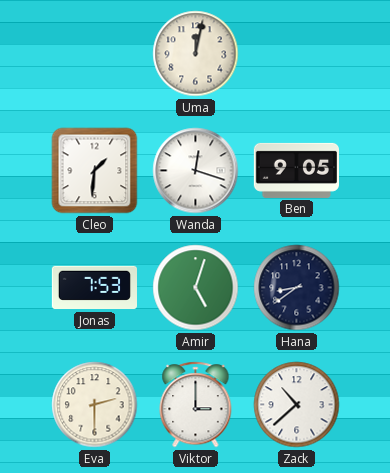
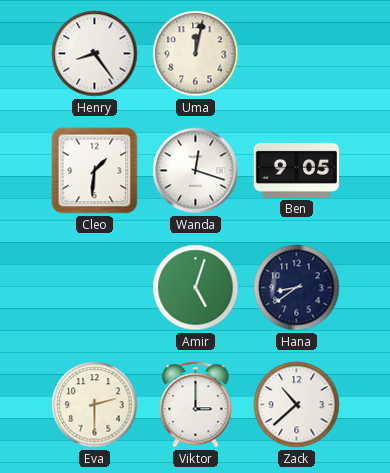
Henry: none -> 8:24
Jonas: 7:53 -> none
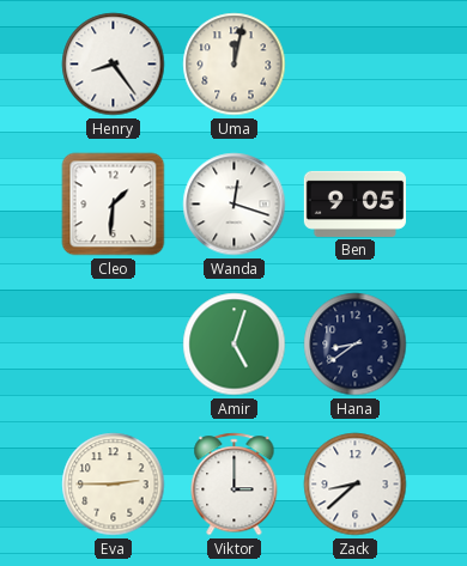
Eva: 2:30 -> 2:45
Zack: 10:38 -> 8:38
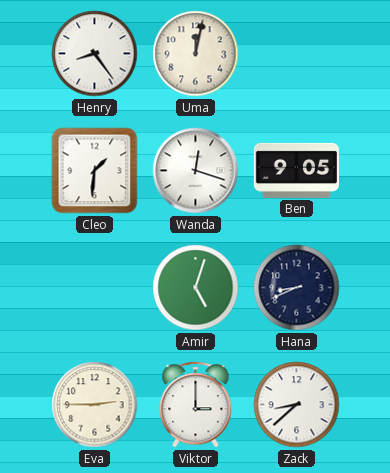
Hana: 8:39 -> 8:41
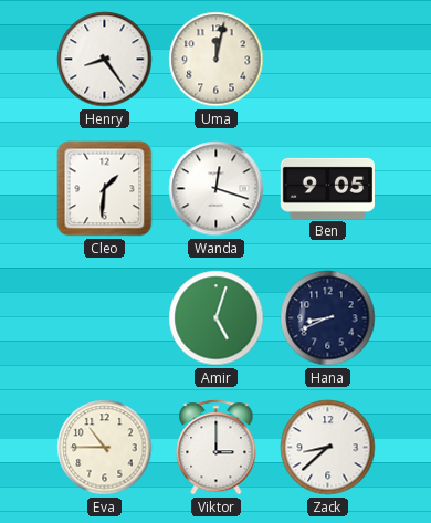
Eva: 2:45 -> 10:45
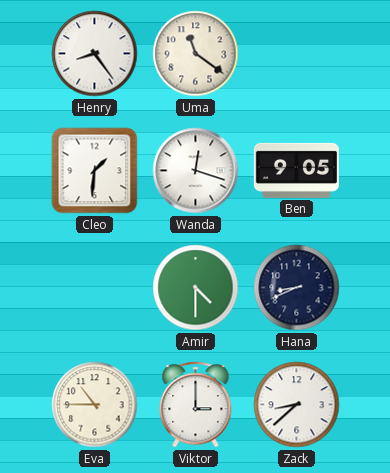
Uma: 12:02 -> 11:21
Amir: 5:03 -> 4:30
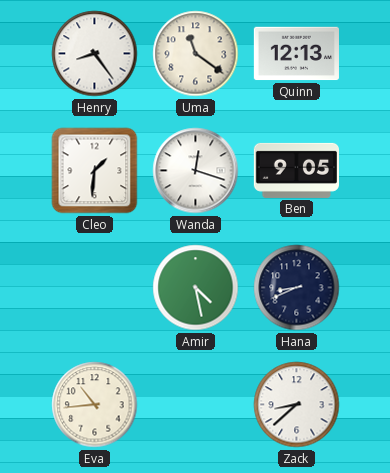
Quinn: none -> 12:13
Amir: 4:30 -> 4:28
Eva: 10:45 -> 10:44
Viktor: 3:00 -> none
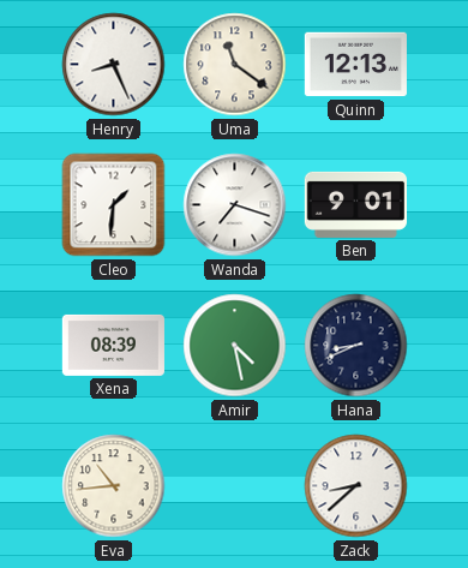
Henry: 8:24 -> 8:26
Wanda: 12:18 -> 7:18
Ben: 9:05 -> 9:01
Xena: none -> 08:39
